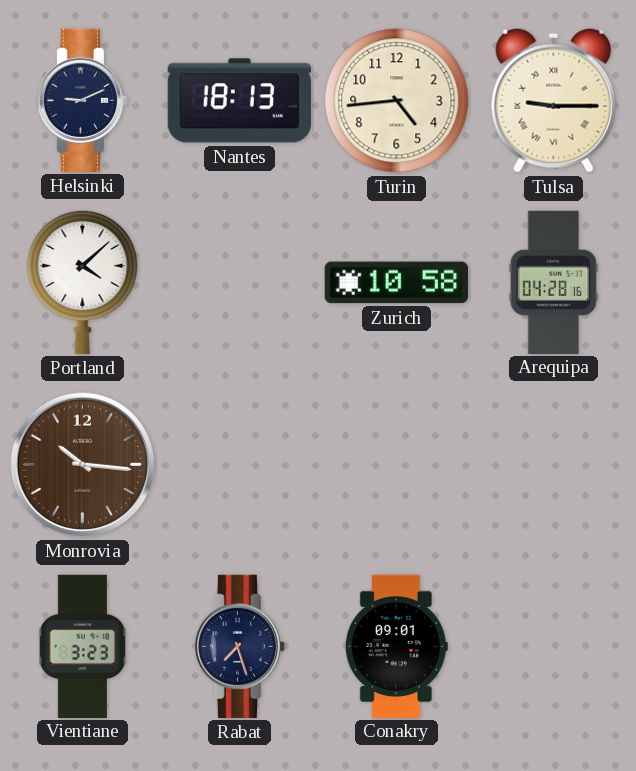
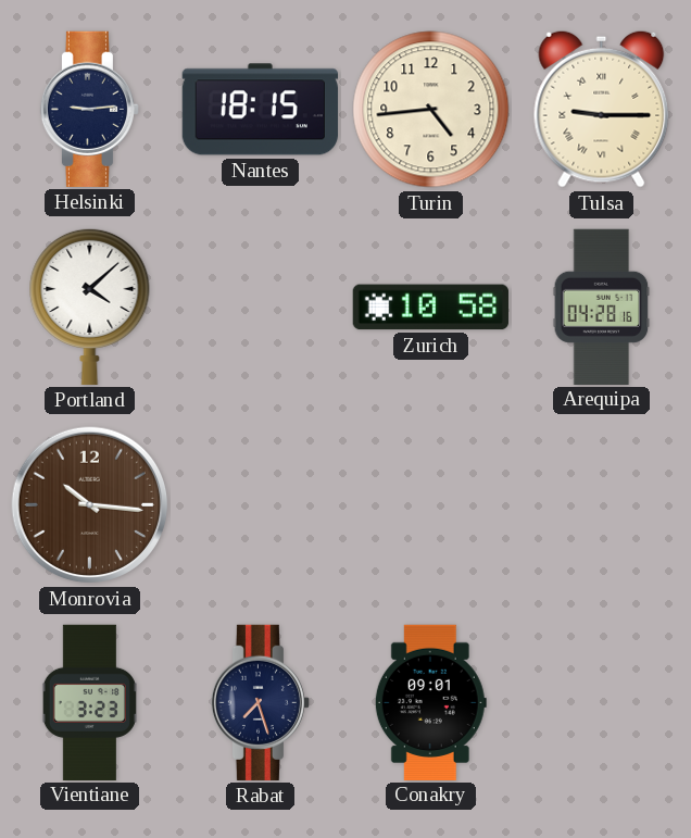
Helsinki: 9:11 -> 9:14
Nantes: 18:13 -> 18:15
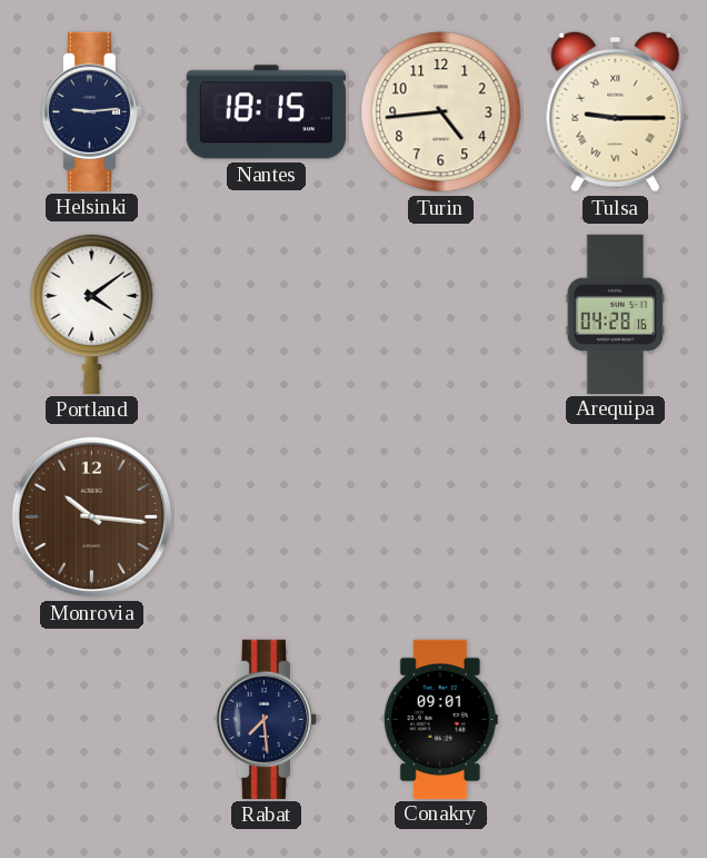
Portland: 4:08 -> 4:09
Zurich: 10:58 -> none
Vientiane: 3:23 -> none
Rabat: 7:27 -> 7:29
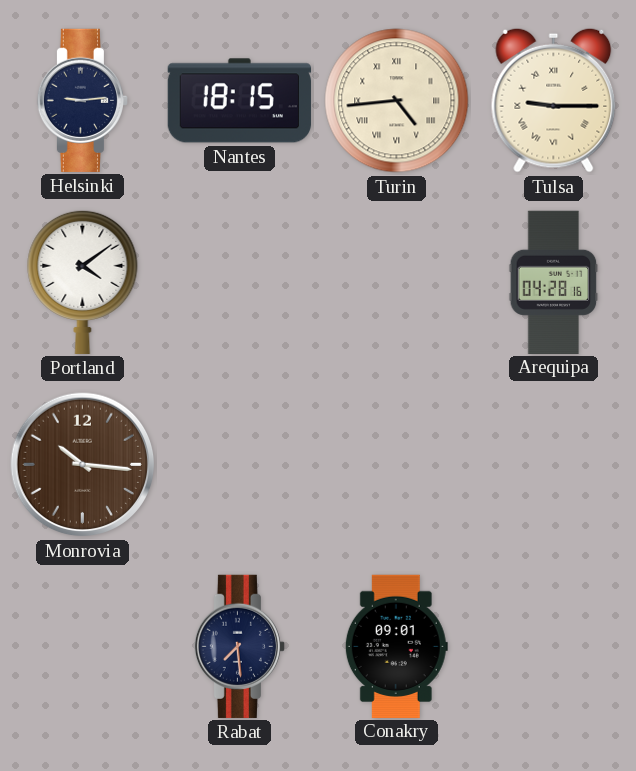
Turin numerals: Arabic -> Roman
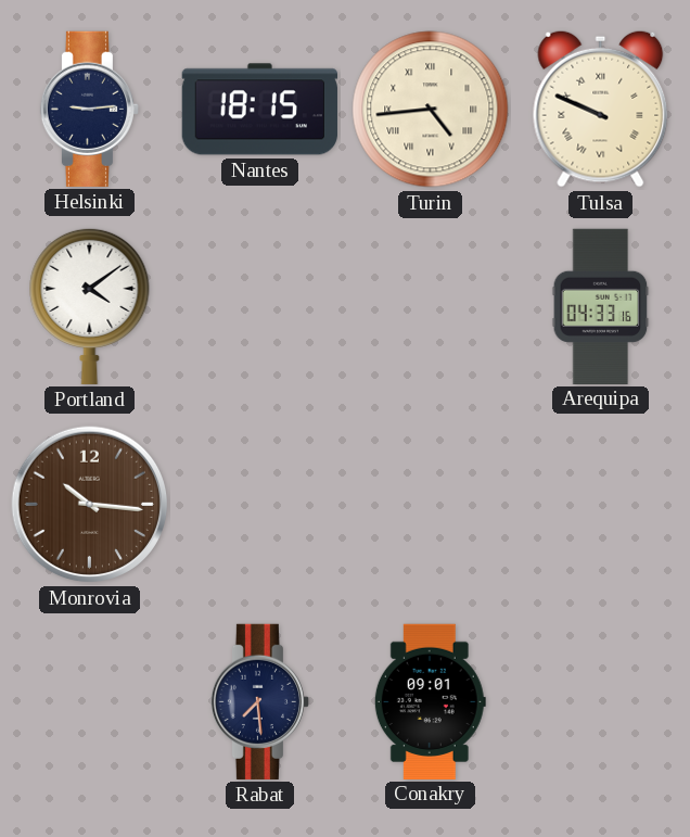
Tulsa: 9:15 -> 9:49
Arequipa: 04:28 -> 04:33
